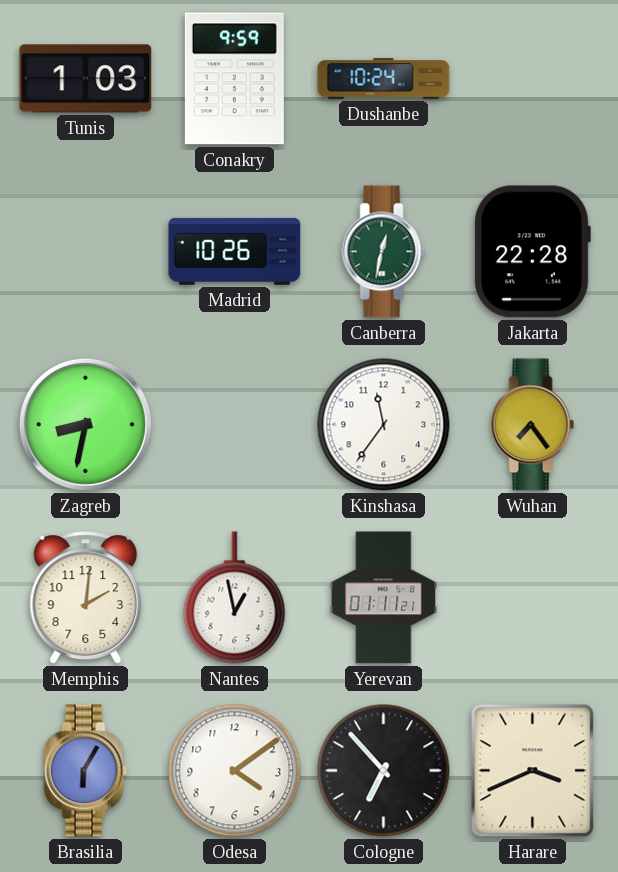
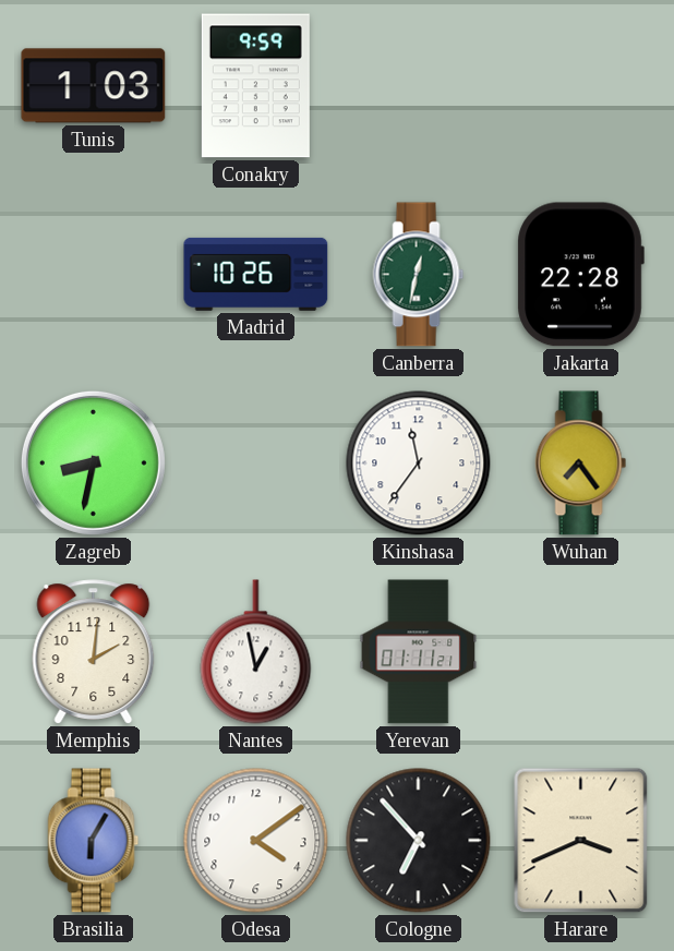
Dushanbe: 10:24 -> none
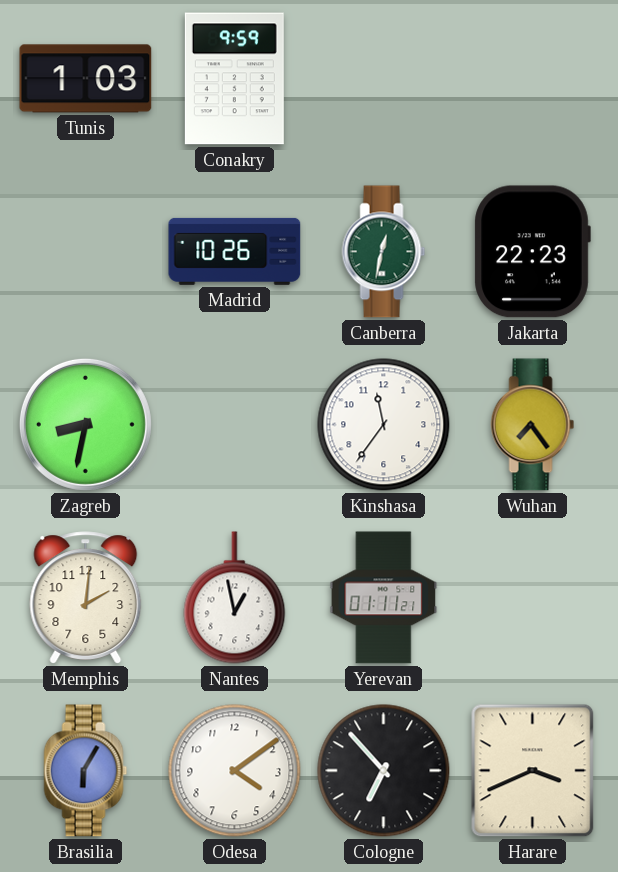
Jakarta: 22:28 -> 22:23
